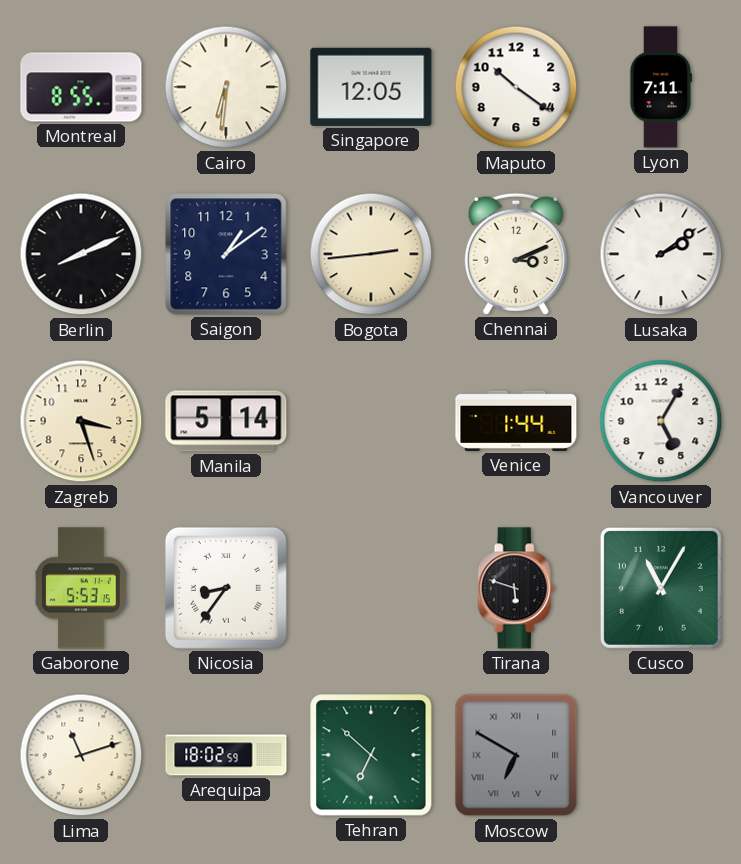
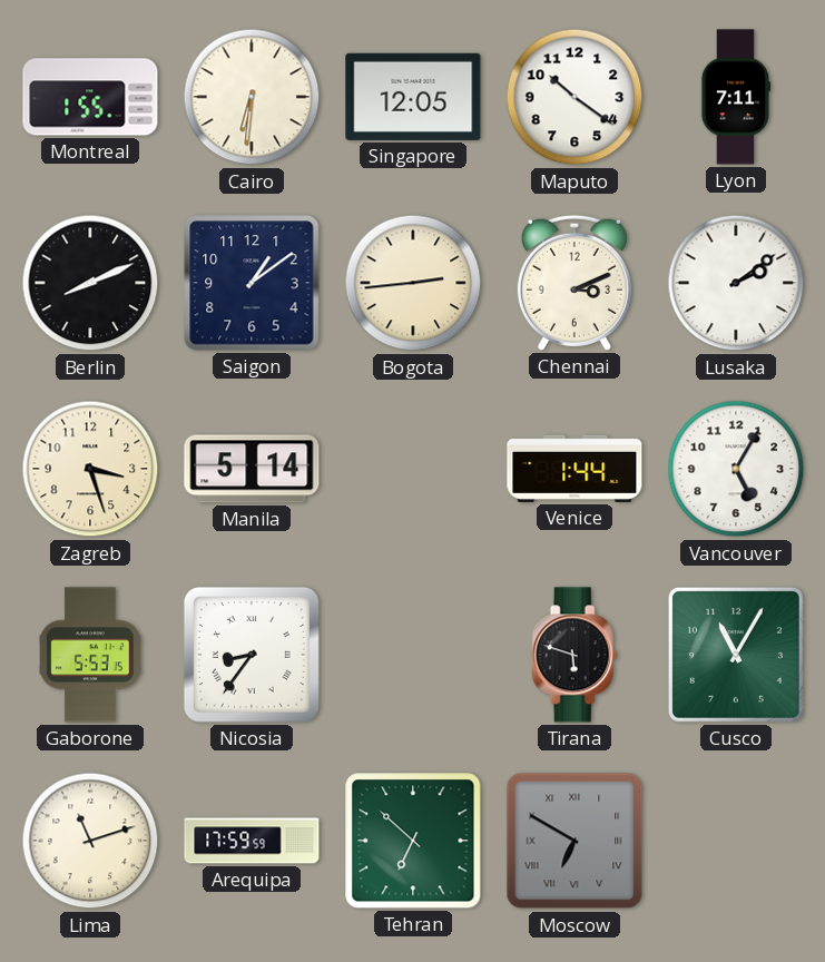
Montreal: 8:55 -> 1:55
Arequipa: 18:02 -> 17:59
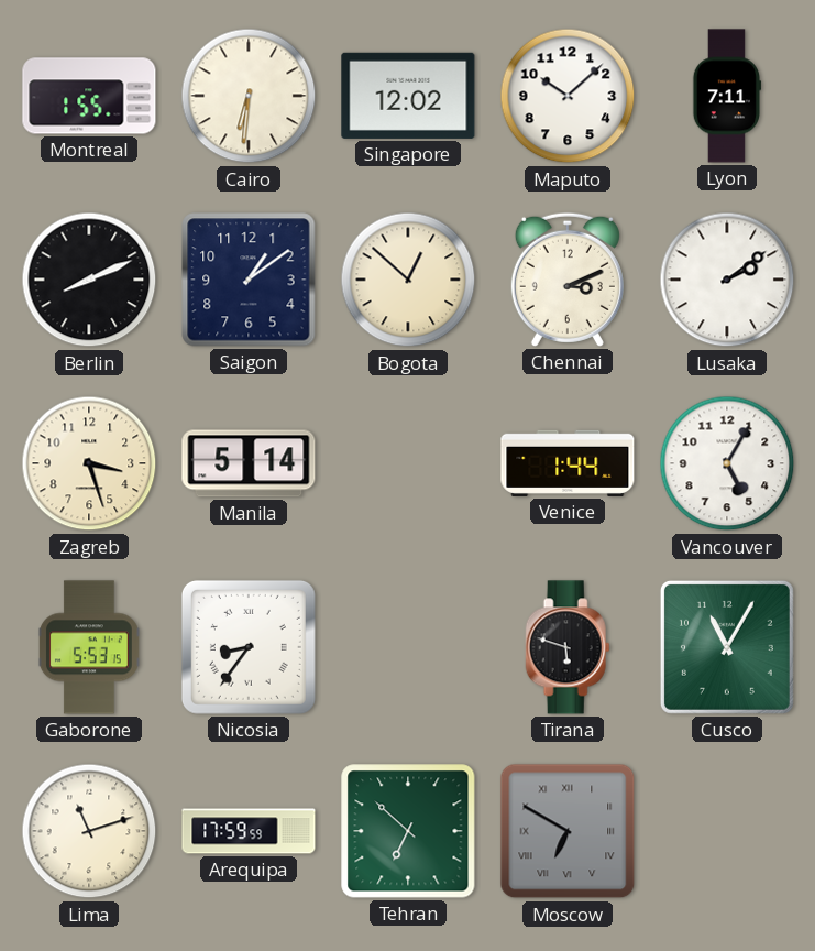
Singapore: 12:05 -> 12:02
Maputo: 10:21 -> 10:08
Bogota: 2:44 -> 12:52
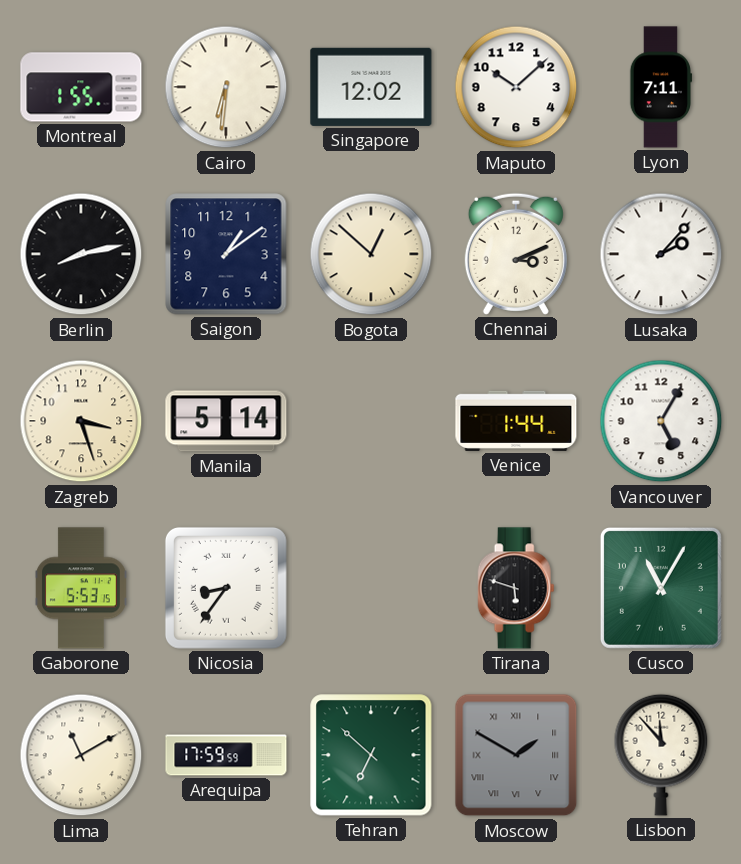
Berlin: 8:11 -> 8:13
Lusaka: 2:09 -> 2:07
Lima: 11:12 -> 11:10
Moscow: 6:50 -> 1:50
Lisbon: none -> 11:53
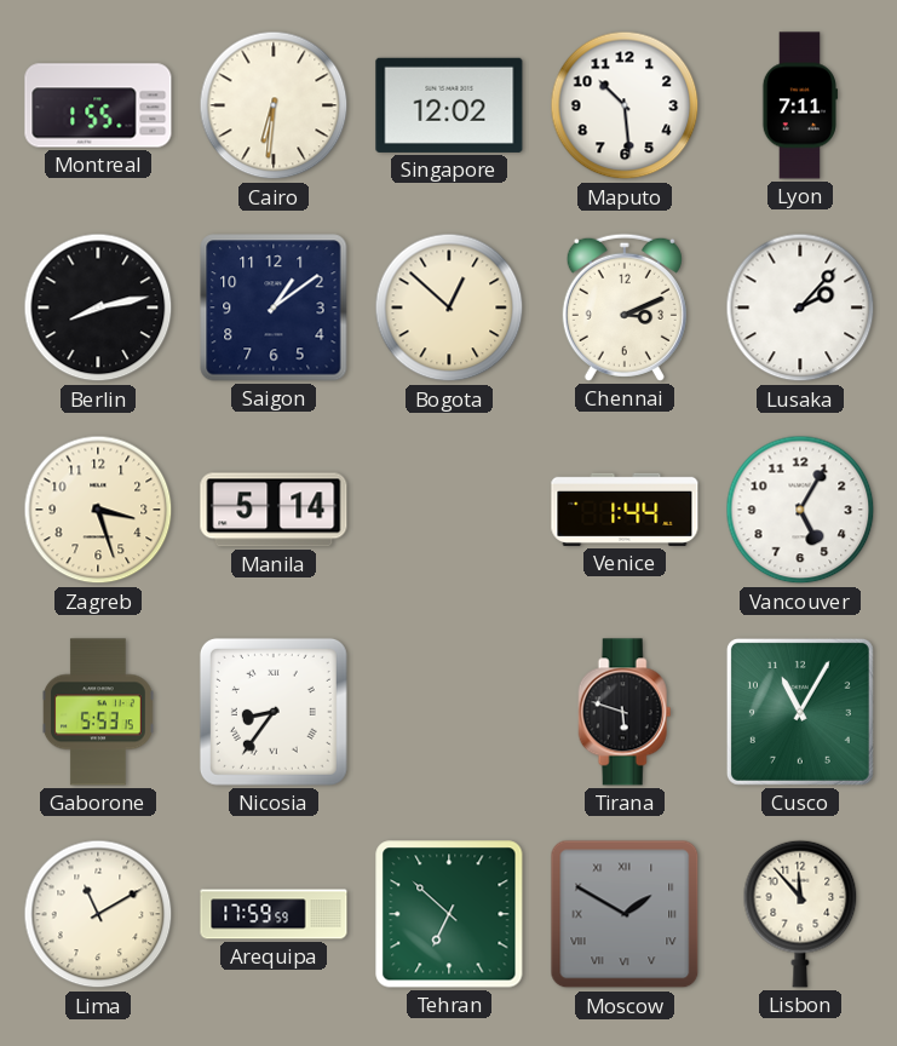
Maputo: 10:08 -> 10:29
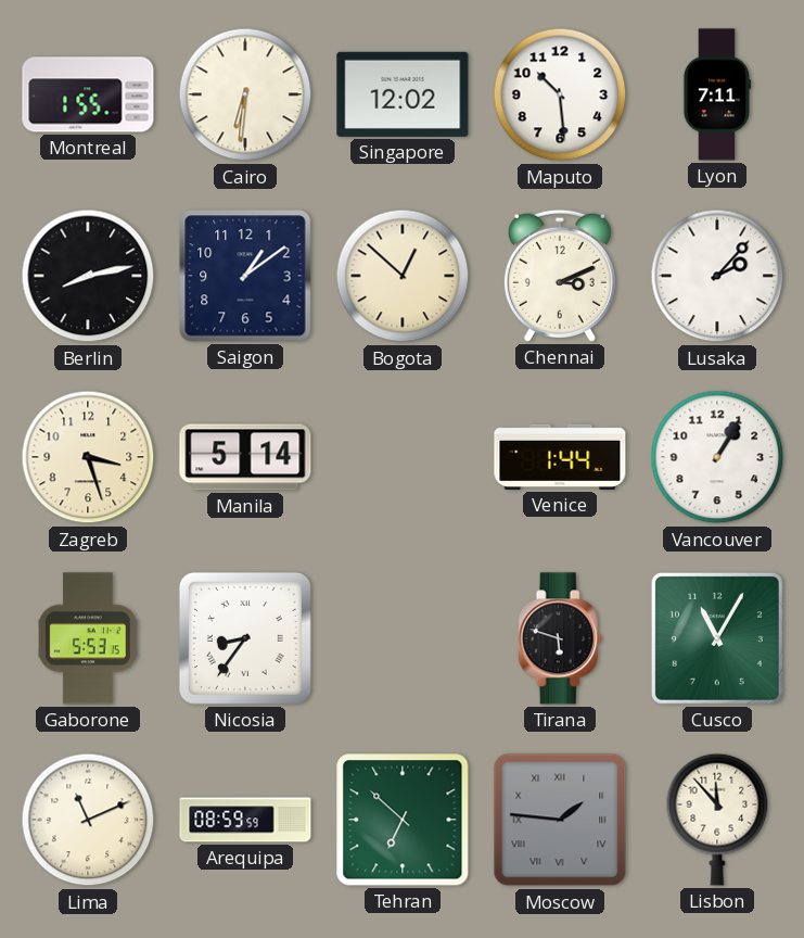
Vancouver: 5:05 -> 1:05
Lima: 11:10 -> 11:11
Arequipa: 17:59 -> 08:59
Moscow: 1:50 -> 1:46
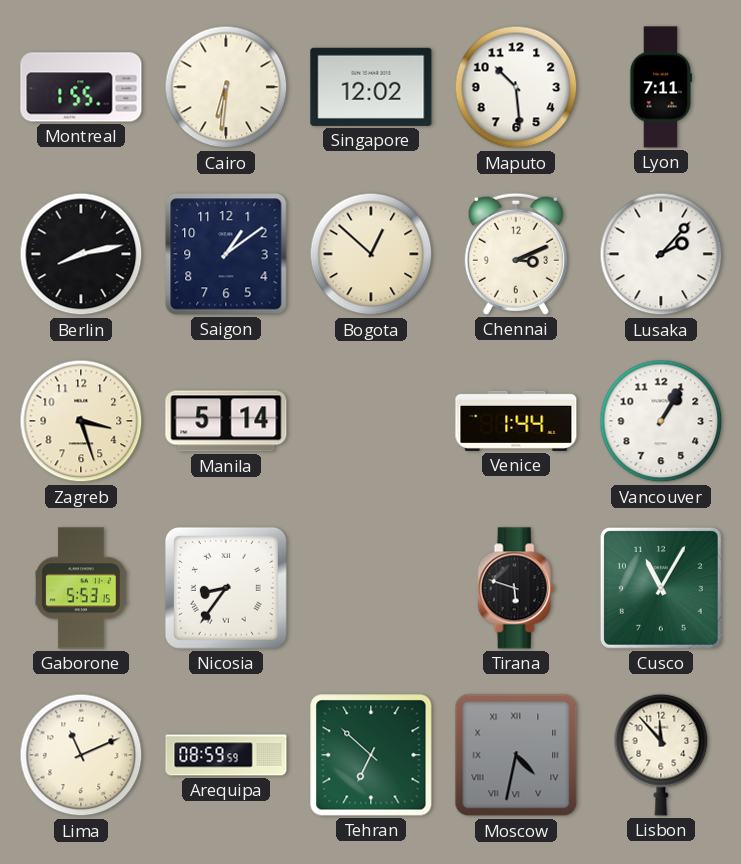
Moscow: 1:46 -> 4:32
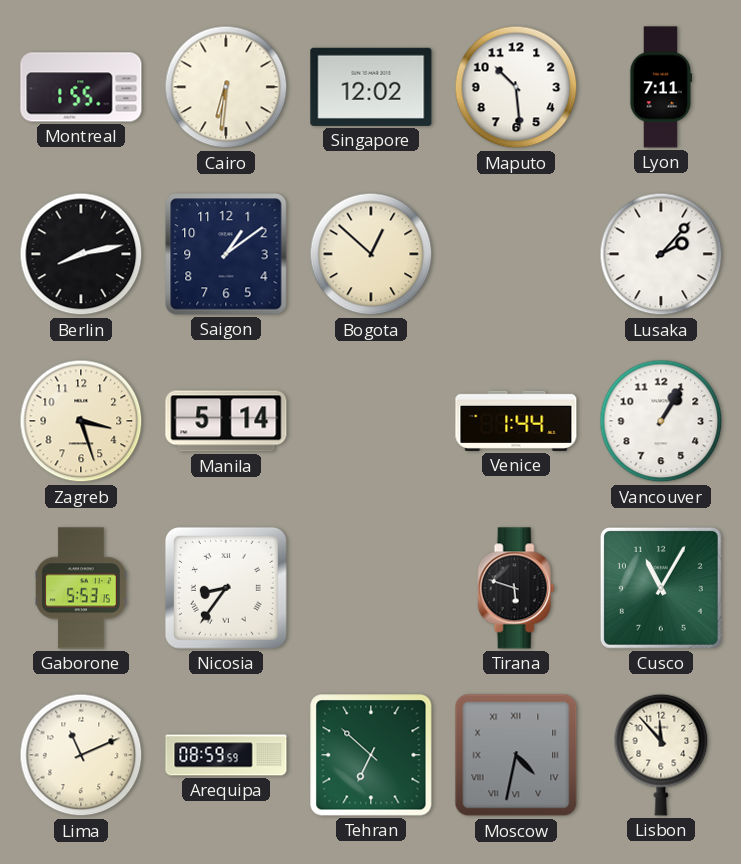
Chennai: 3:11 -> none
